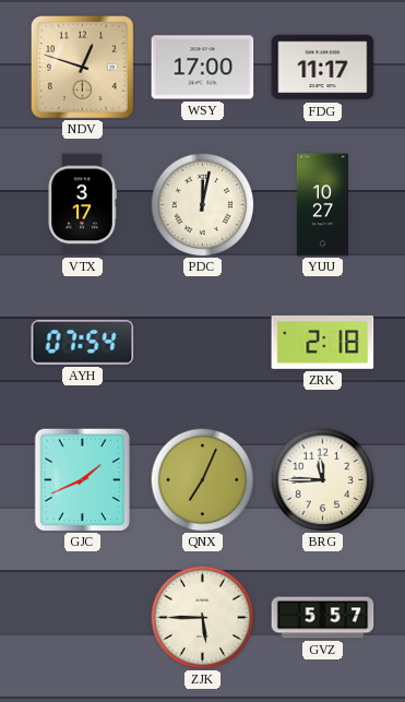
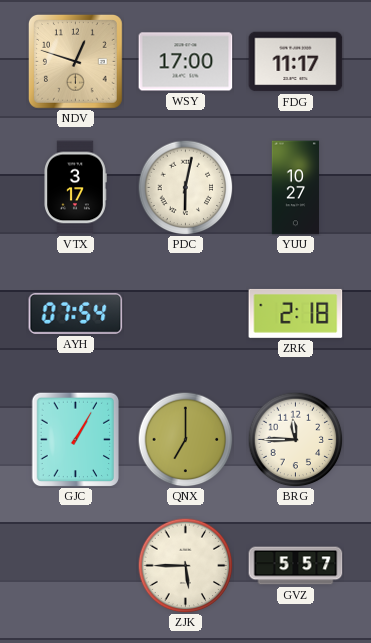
PDC: 12:02 -> 6:02
GJC: 1:41 -> 1:05
QNX: 7:04 -> 7:00
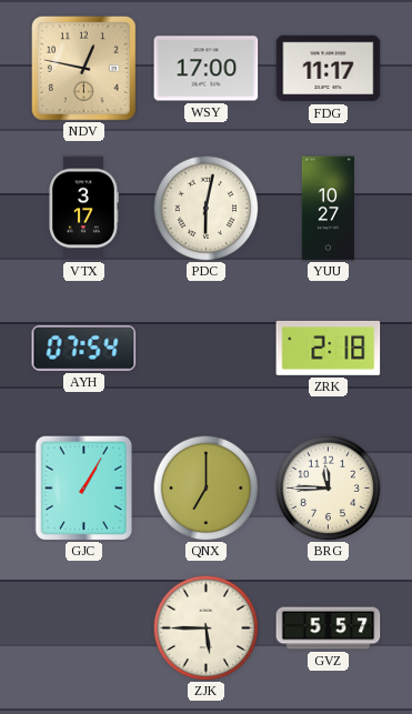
NDV: 12:48 -> 12:47
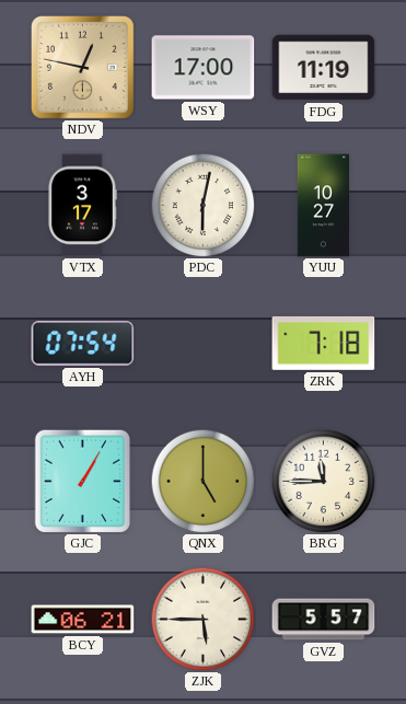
FDG: 11:17 -> 11:19
ZRK: 2:18 -> 7:18
QNX: 7:00 -> 5:00
BCY: none -> 06:21
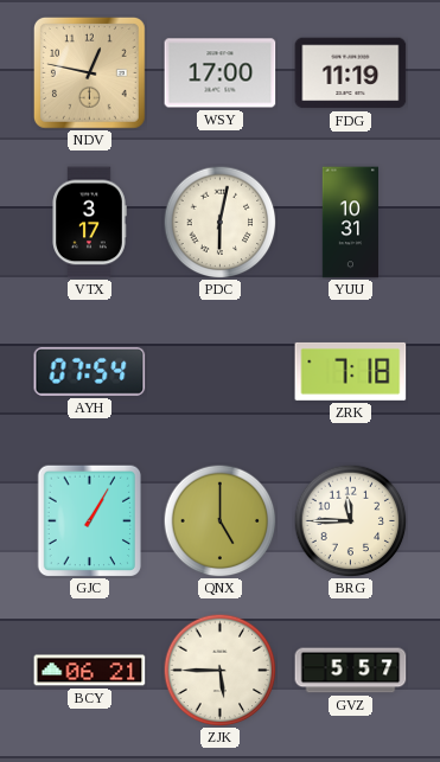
YUU: 10:27 -> 10:31
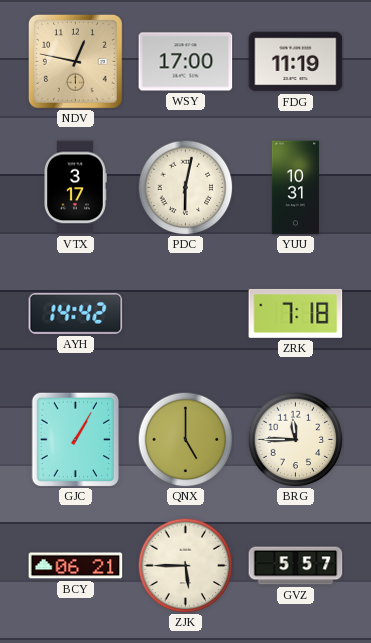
AYH: 07:54 -> 14:42
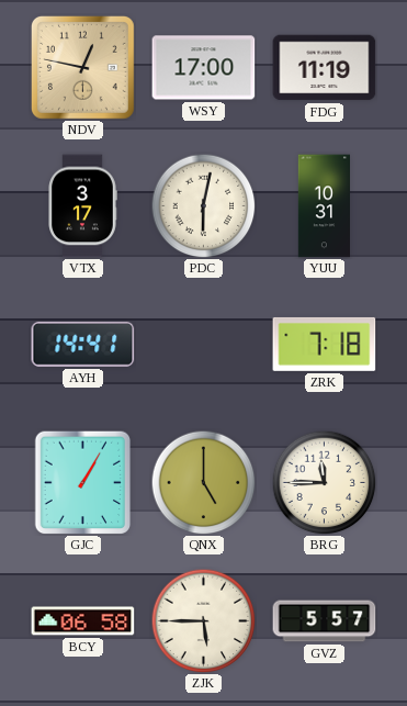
AYH: 14:42 -> 14:41
BCY: 06:21 -> 06:58
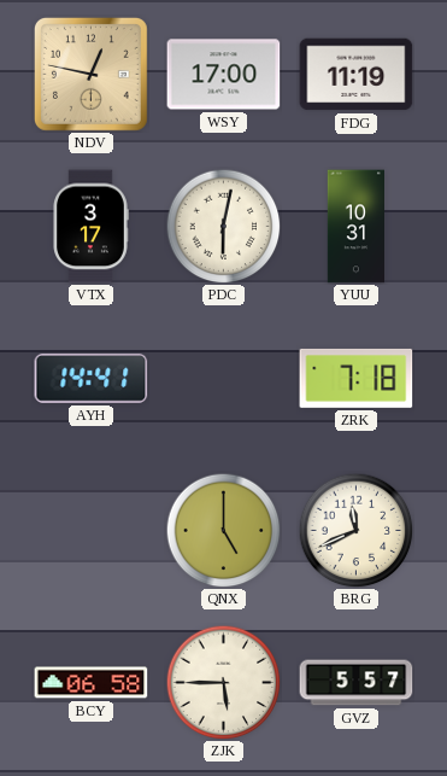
GJC: 1:05 -> none
BRG: 11:45 -> 11:41
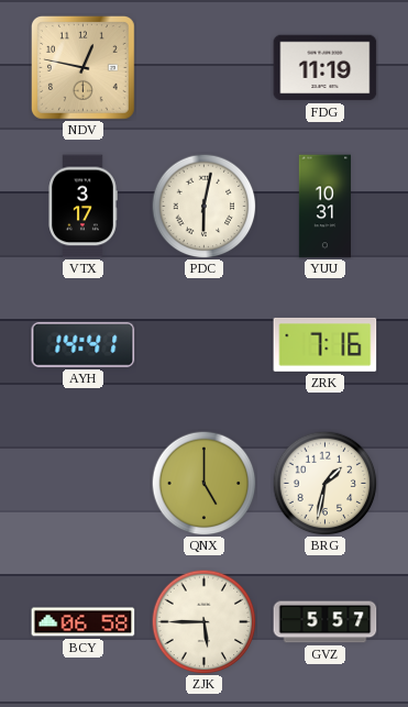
WSY: 17:00 -> none
ZRK: 7:18 -> 7:16
BRG: 11:41 -> 1:32
